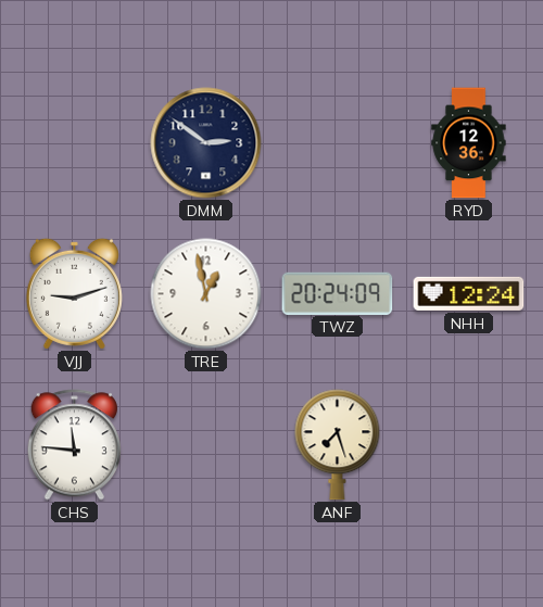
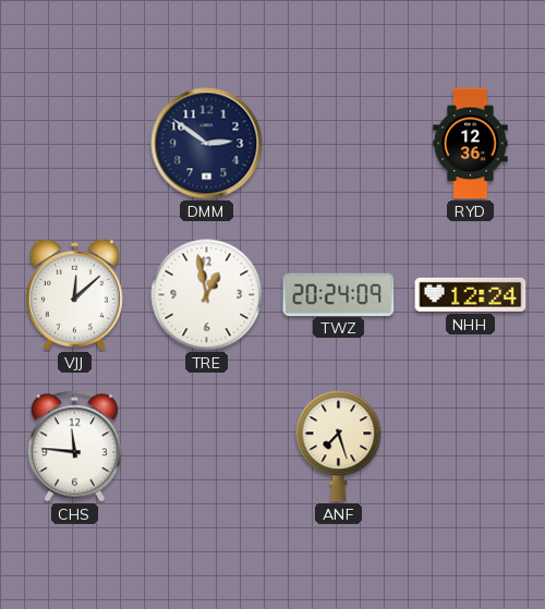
VJJ: 9:12 -> 12:08
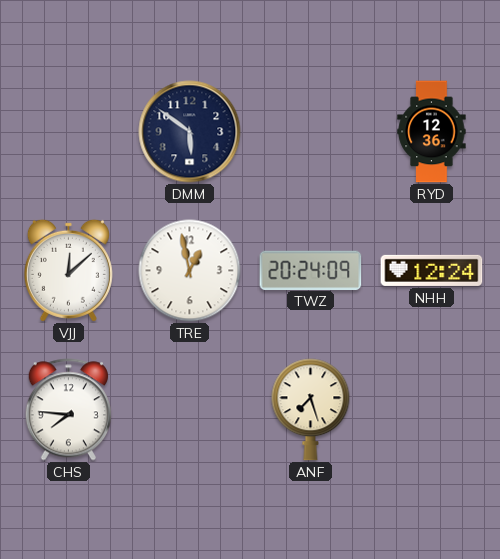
DMM: 2:51 -> 5:51
CHS: 11:46 -> 7:46
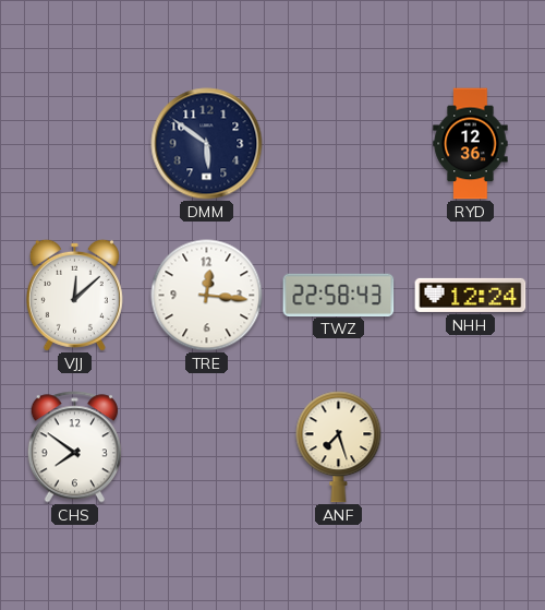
TRE: 12:58 -> 12:16
TWZ: 20:24 -> 22:58
CHS: 7:46 -> 7:51
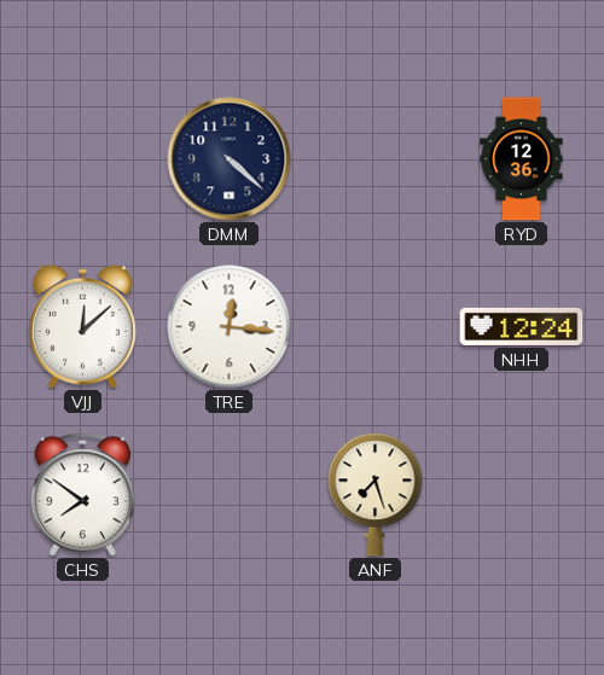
DMM: 5:51 -> 4:22
TWZ: 22:58 -> none
